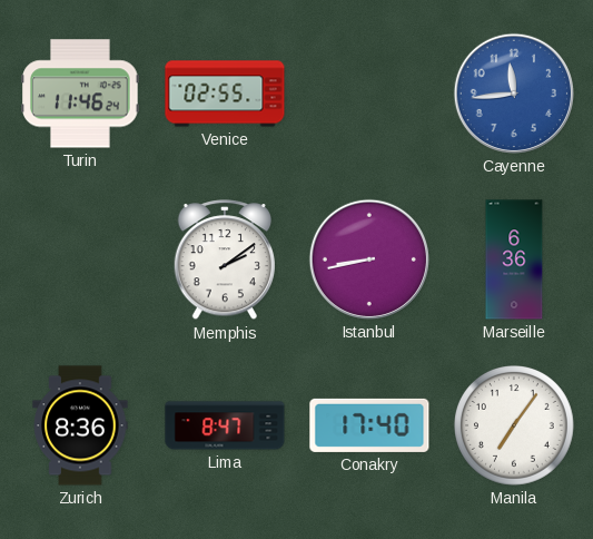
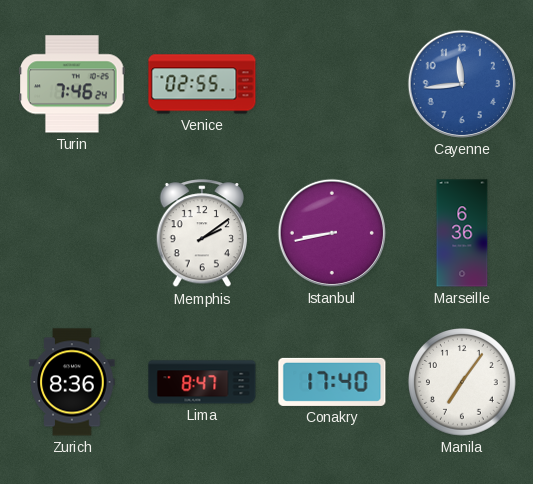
Turin: 11:46 -> 7:46
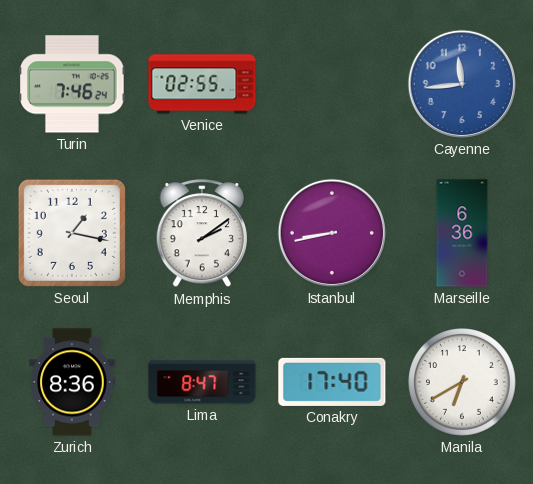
Seoul: none -> 1:17
Manila: 7:06 -> 6:40
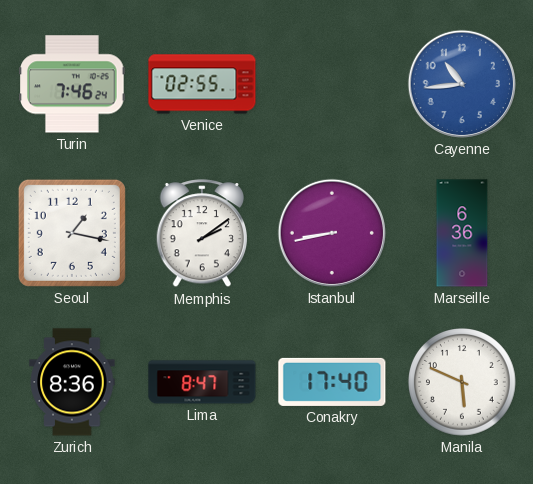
Cayenne: 11:44 -> 10:44
Manila: 6:40 -> 5:49
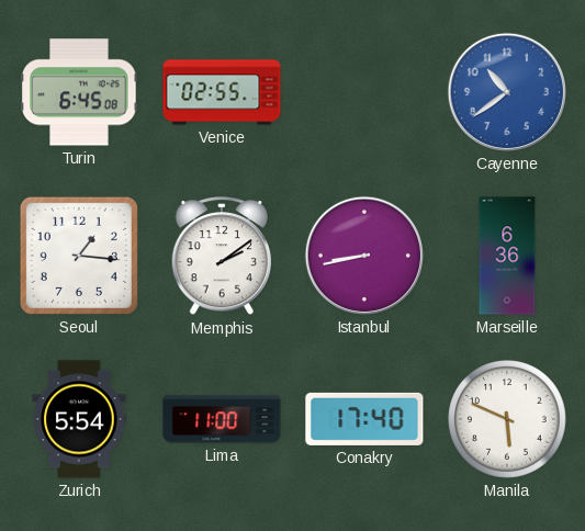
Turin: 7:46 -> 6:45
Cayenne: 10:44 -> 10:39
Seoul: 1:17 -> 1:16
Zurich: 8:36 -> 5:54
Lima: 8:47 -> 11:00
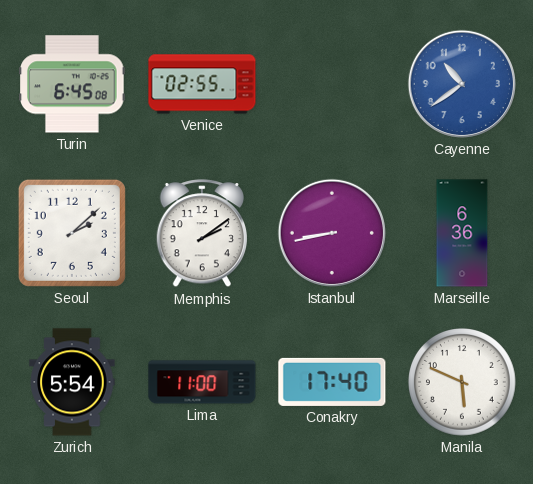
Seoul: 1:16 -> 2:08
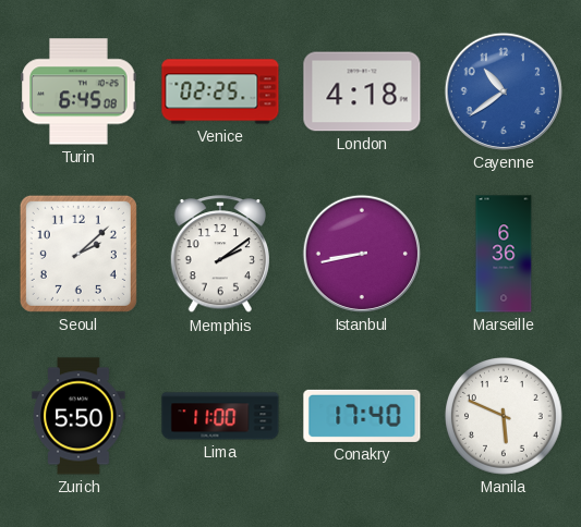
Venice: 02:55 -> 02:25
London: none -> 4:18
Zurich: 5:54 -> 5:50
